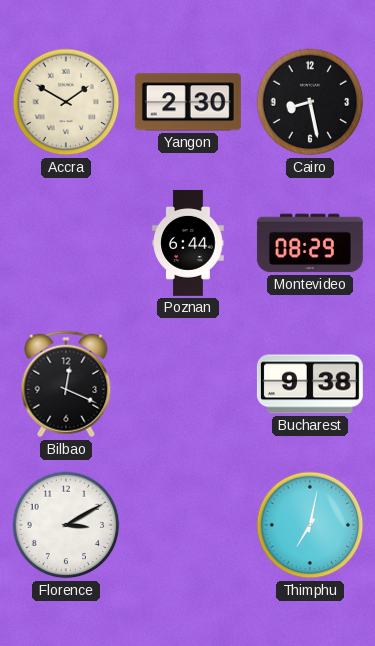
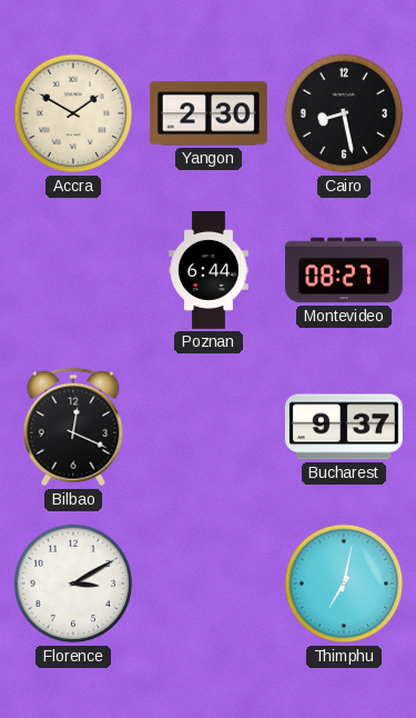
Montevideo: 08:29 -> 08:27
Bucharest: 9:38 -> 9:37
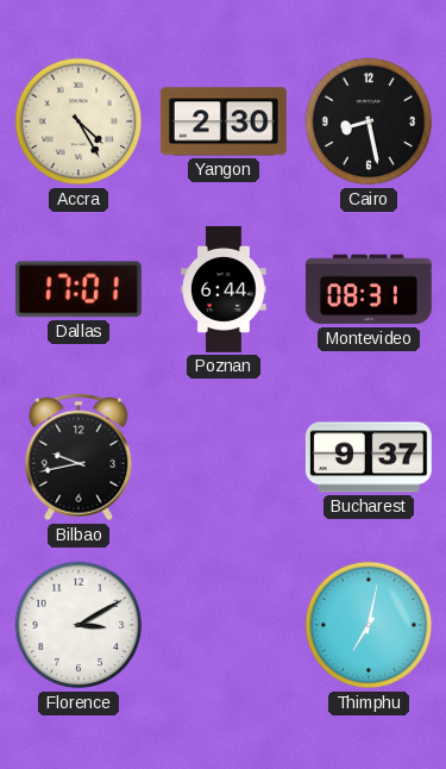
Accra: 1:50 -> 4:25
Dallas: none -> 17:01
Montevideo: 08:27 -> 08:31
Bilbao: 12:19 -> 9:43
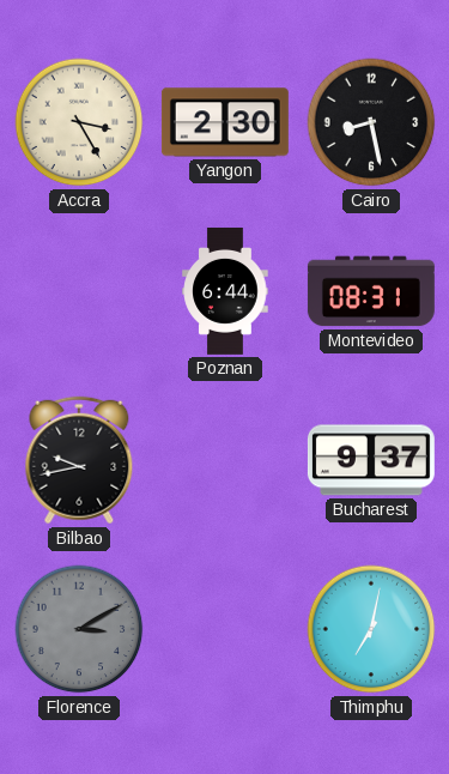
Accra: 4:25 -> 3:25
Dallas: 17:01 -> none
Florence dial: white -> grey
